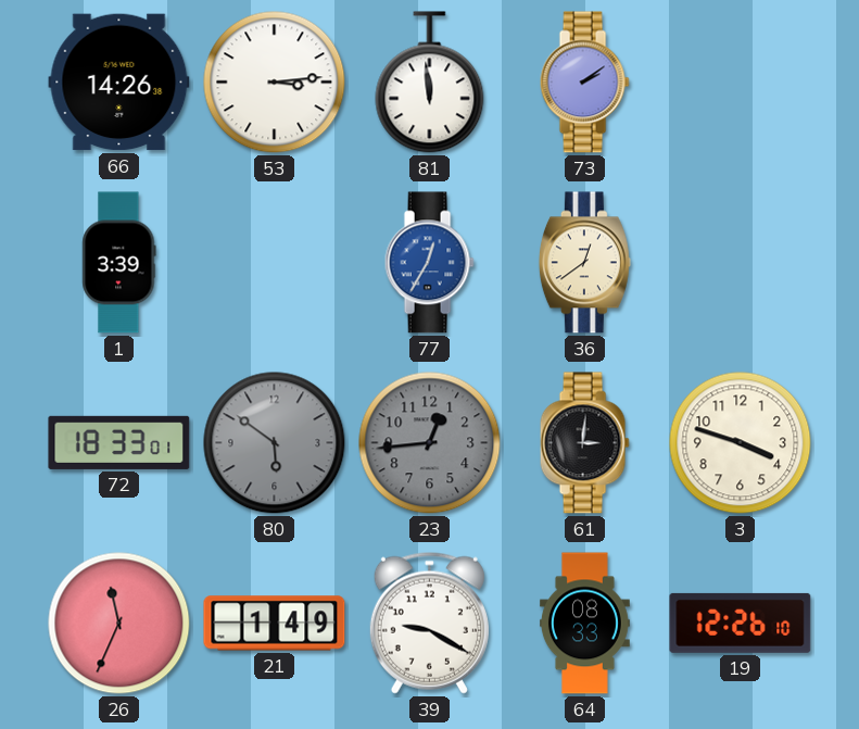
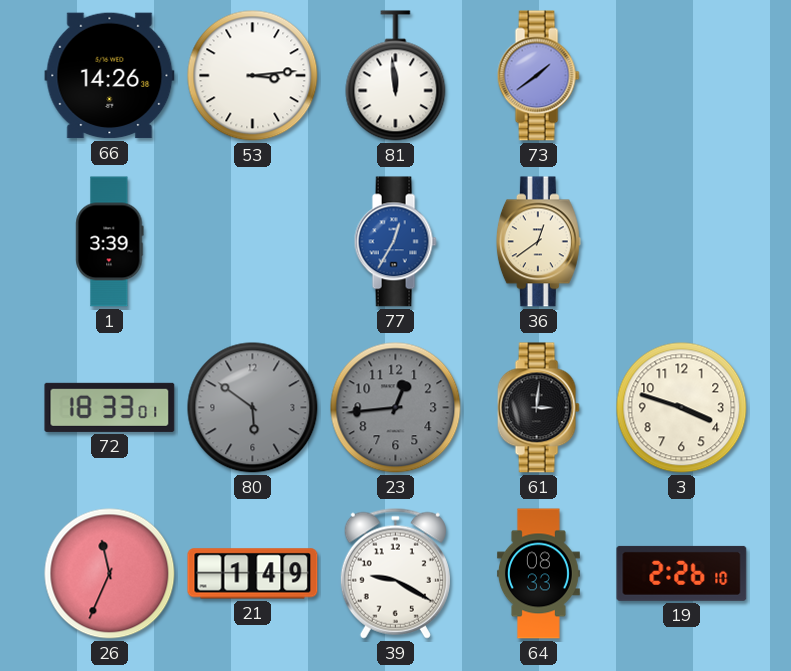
73: 2:09 -> 1:39
19: 12:26 -> 2:26
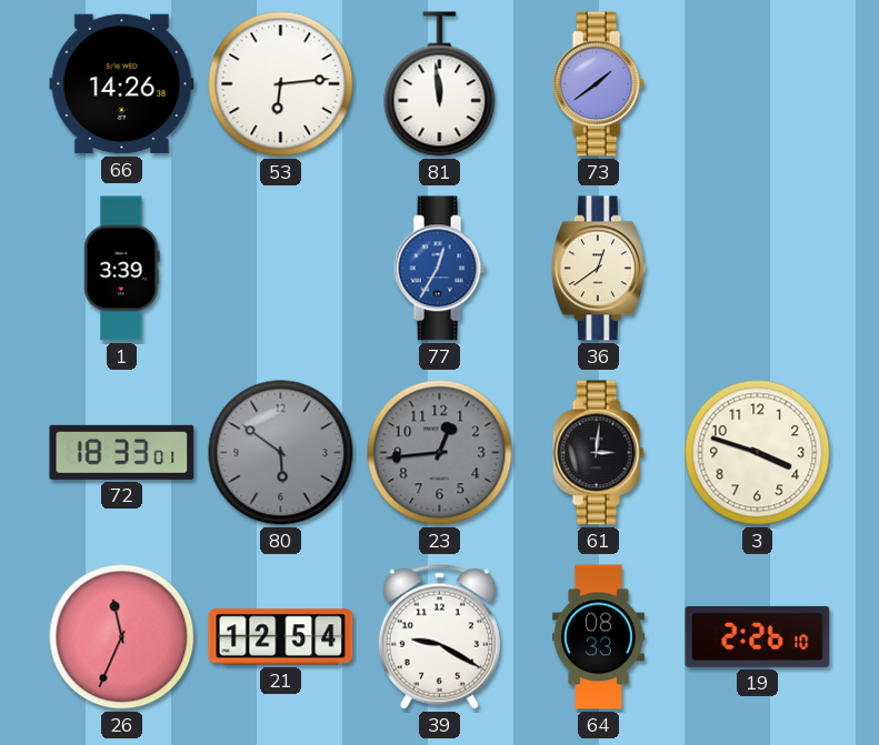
53: 3:14 -> 6:14
21: 1:49 -> 12:54
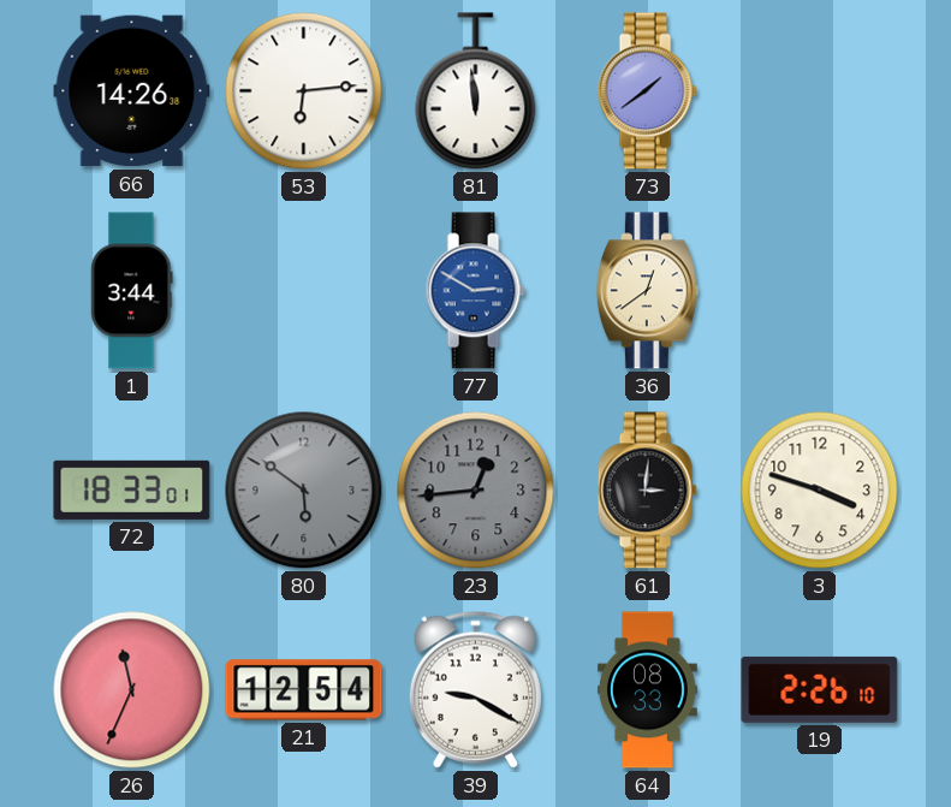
1: 3:39 -> 3:44
77: 12:35 -> 2:50
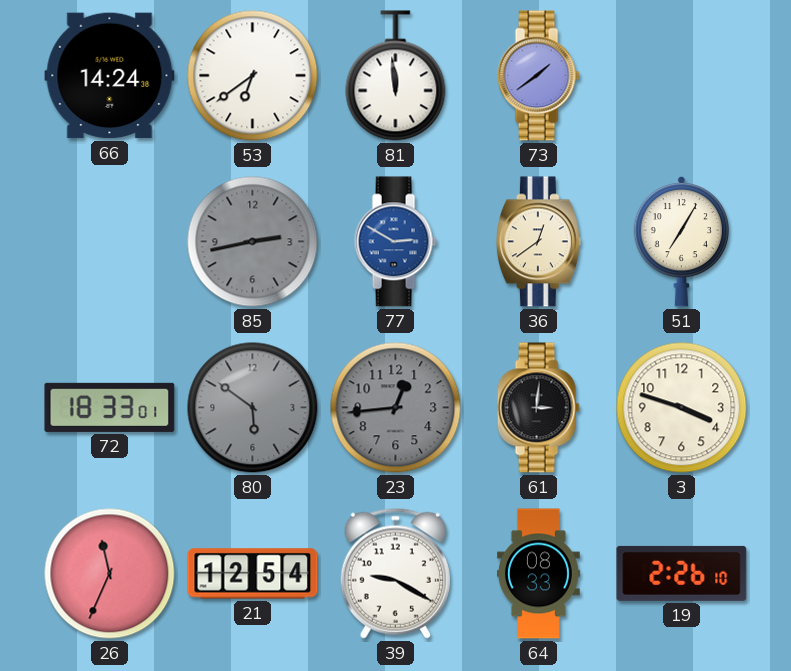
66: 14:26 -> 14:24
53: 6:14 -> 6:39
1: 3:44 -> none
85: none -> 2:43
51: none -> 7:05
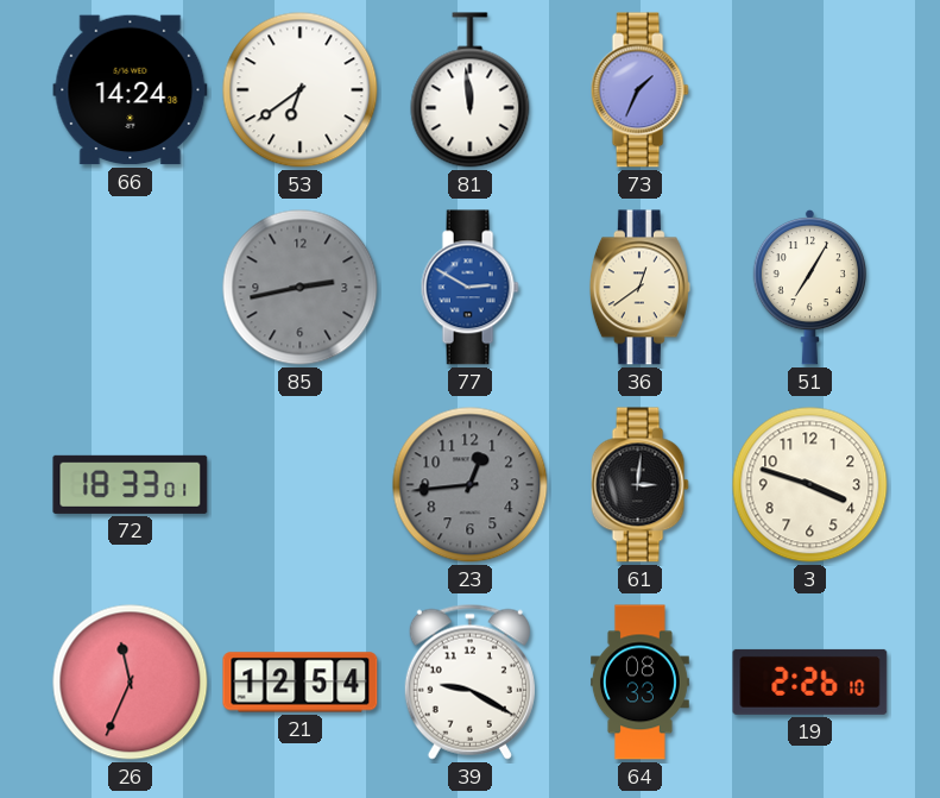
73: 1:39 -> 1:34
80: 5:51 -> none
